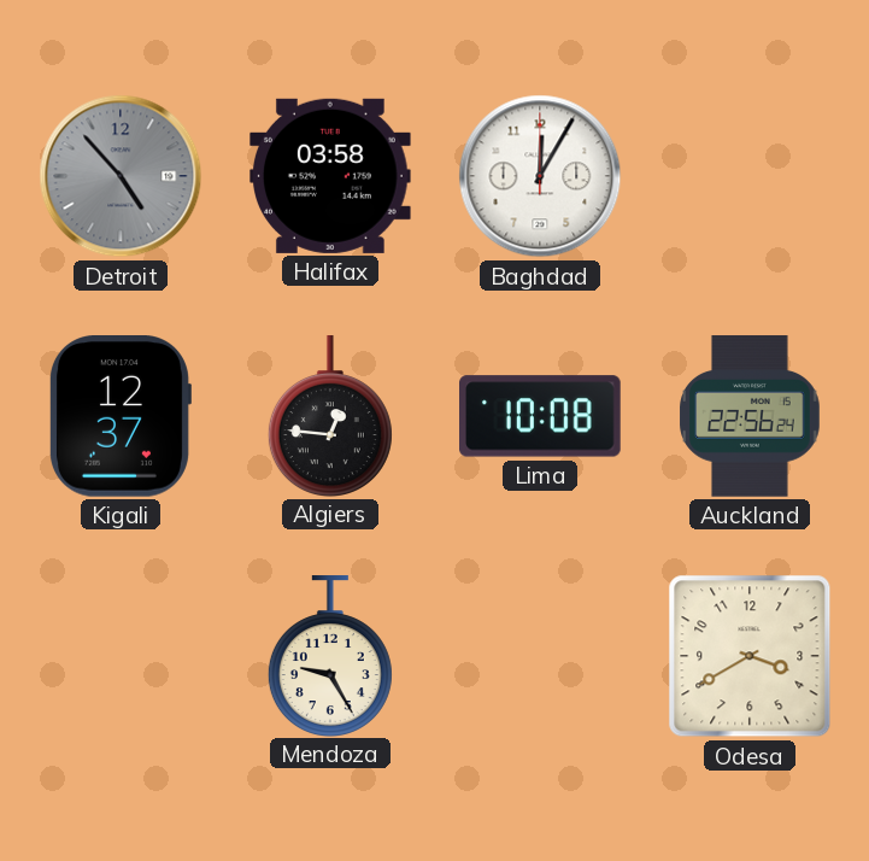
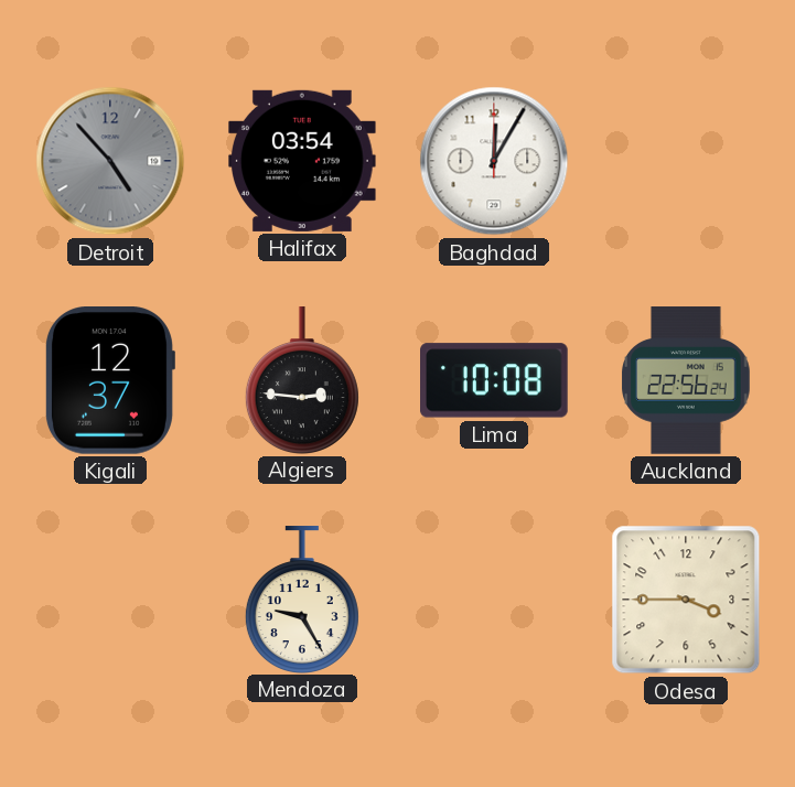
Halifax: 03:58 -> 03:54
Algiers: 12:46 -> 2:46
Odesa: 3:40 -> 3:45
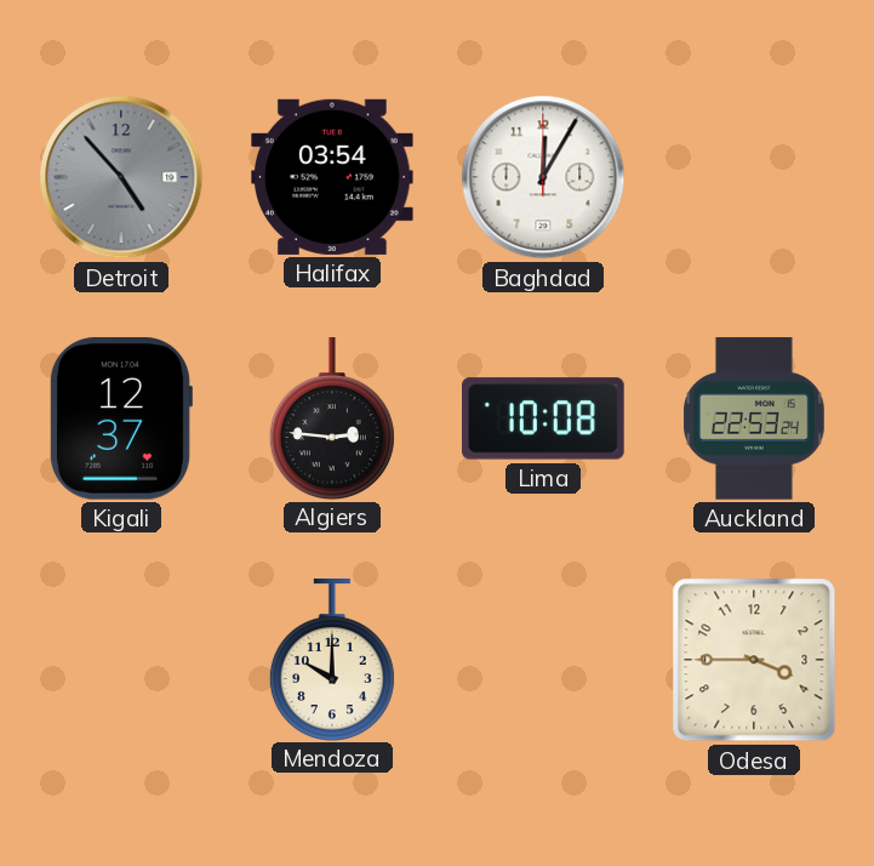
Auckland: 22:56 -> 22:53
Mendoza: 9:25 -> 10:00
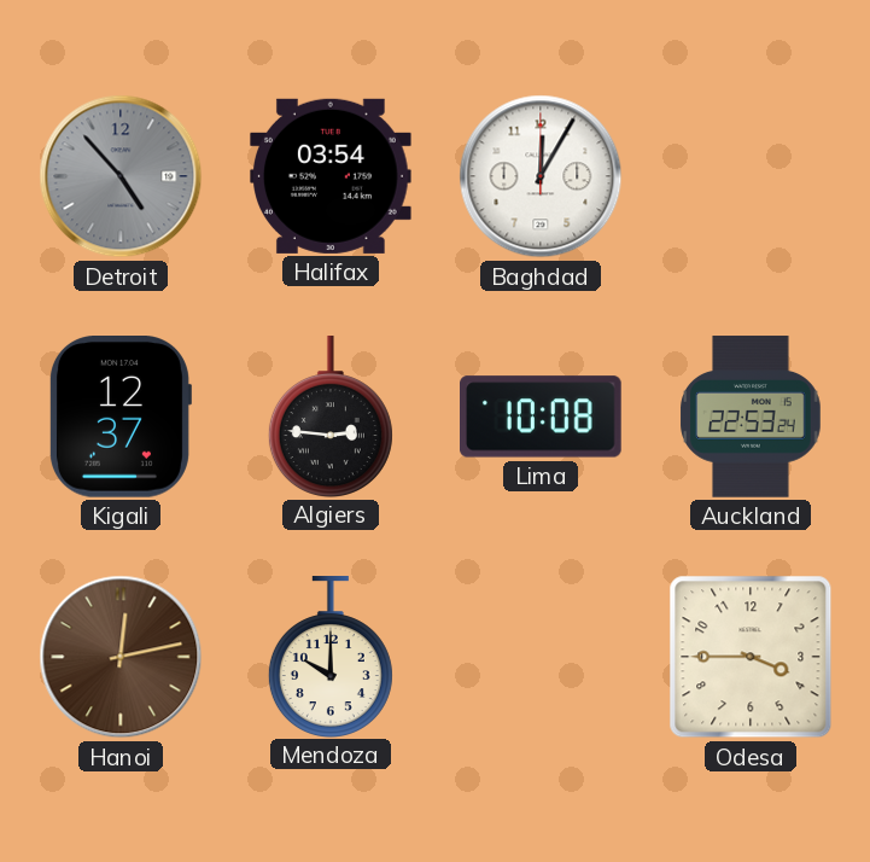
Hanoi: none -> 12:13
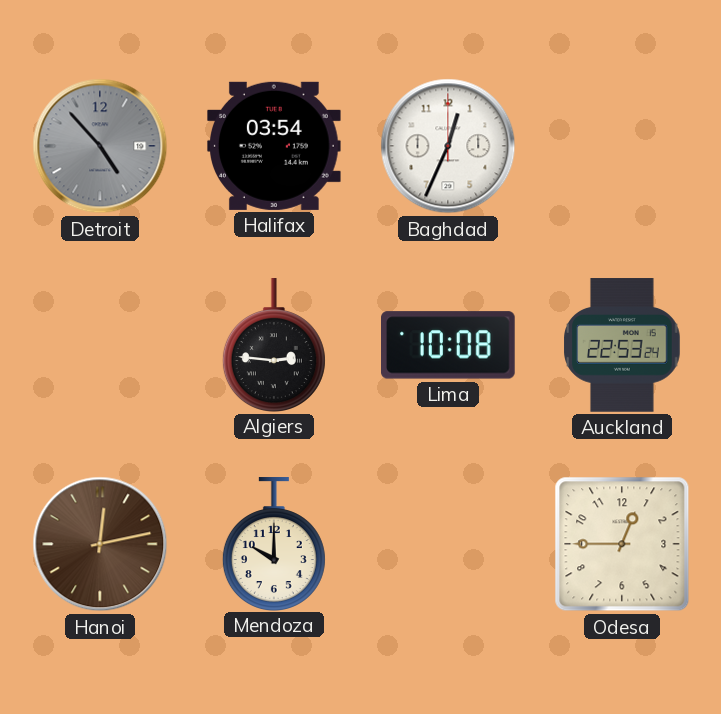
Baghdad: 12:05 -> 12:34
Kigali: 12:37 -> none
Odesa: 3:45 -> 12:45
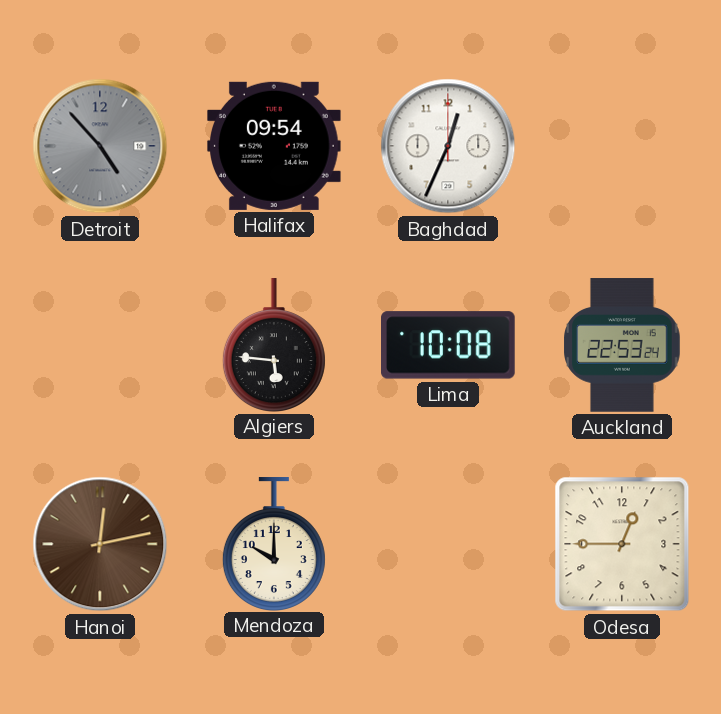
Halifax: 03:54 -> 09:54
Algiers: 2:46 -> 5:46
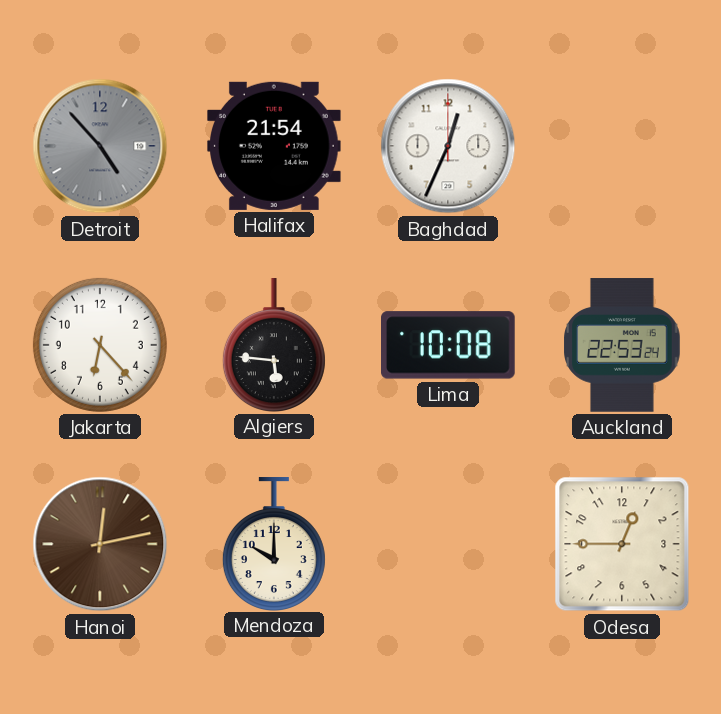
Halifax: 09:54 -> 21:54
Jakarta: none -> 6:23
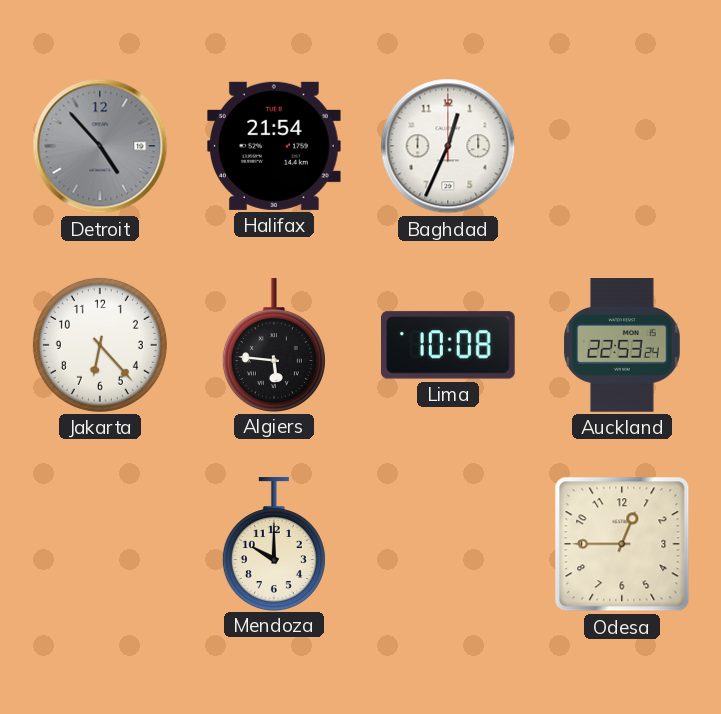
Hanoi: 12:13 -> none
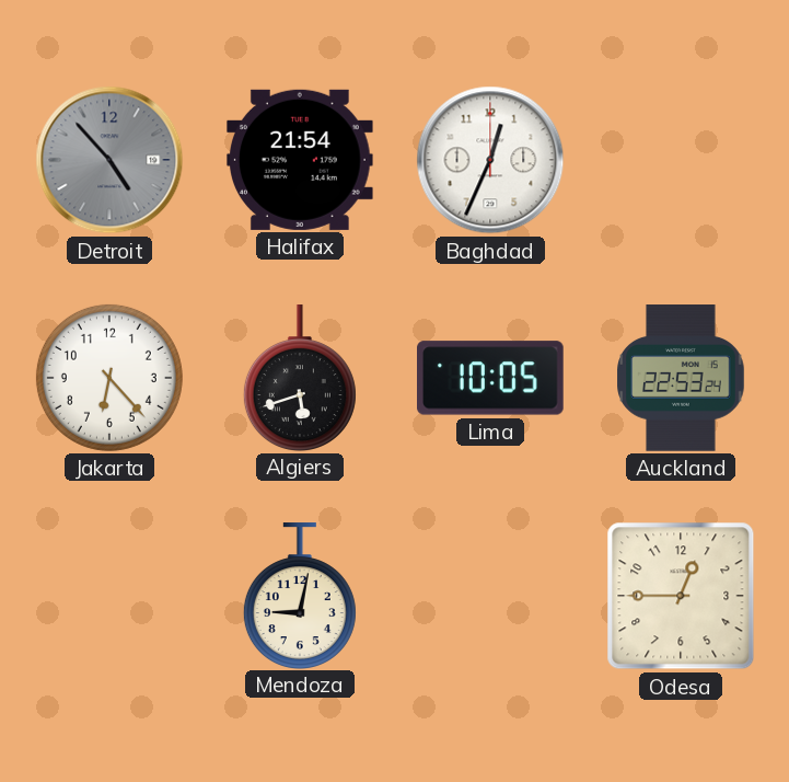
Algiers: 5:46 -> 5:42
Lima: 10:08 -> 10:05
Mendoza: 10:00 -> 9:02
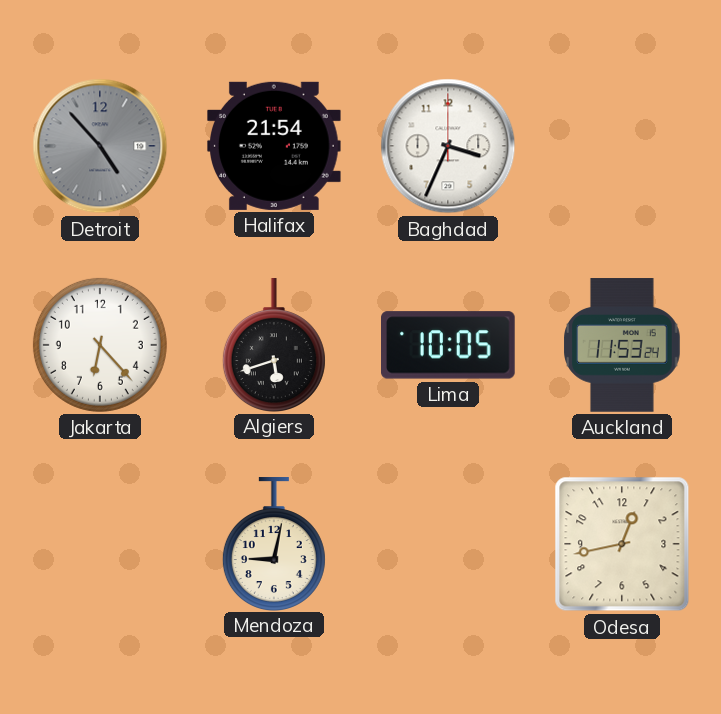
Baghdad: 12:34 -> 3:34
Auckland: 22:53 -> 11:53
Odesa: 12:45 -> 12:43
